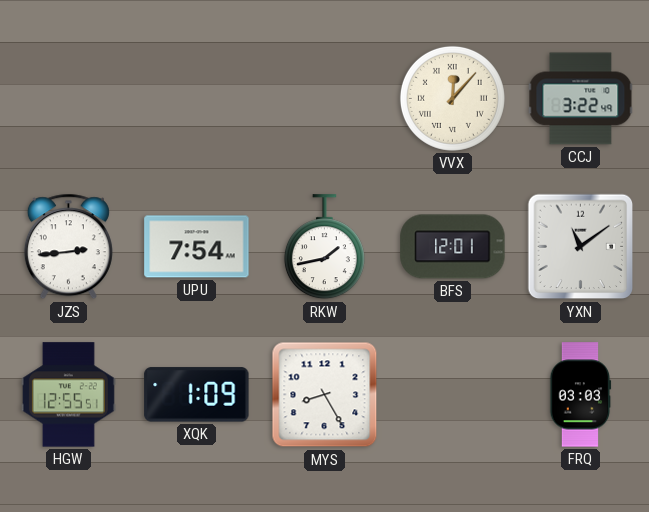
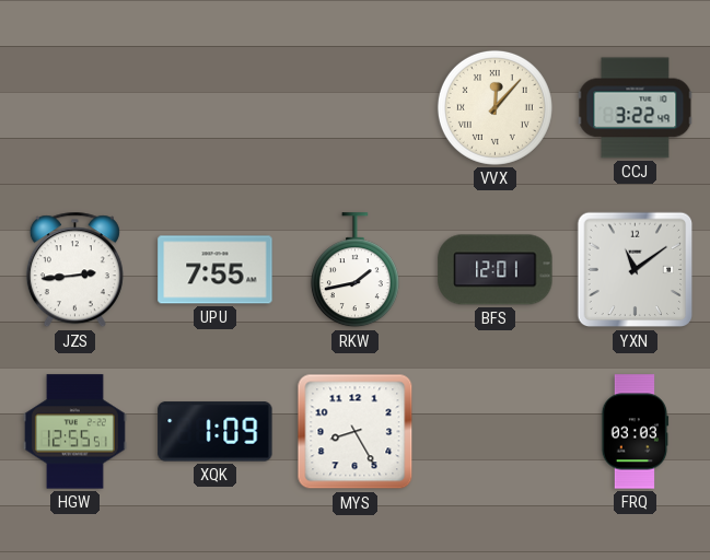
UPU: 7:54 -> 7:55
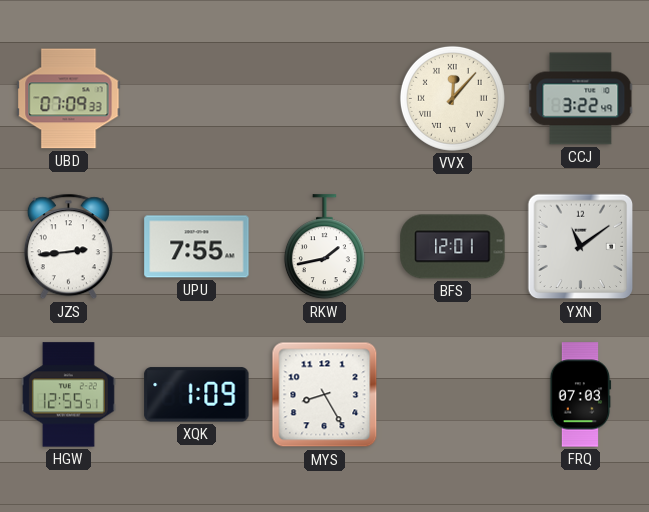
UBD: none -> 07:09
FRQ: 03:03 -> 07:03
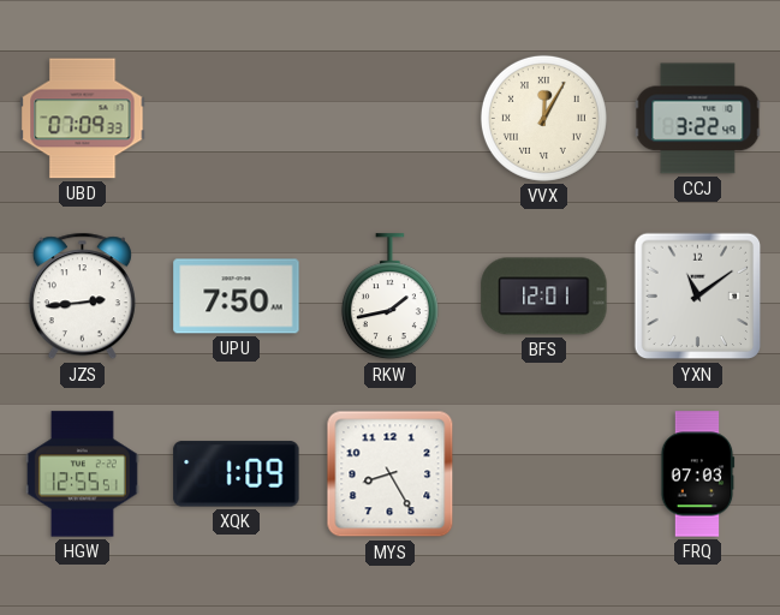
VVX: 12:07 -> 12:05
UPU: 7:55 -> 7:50
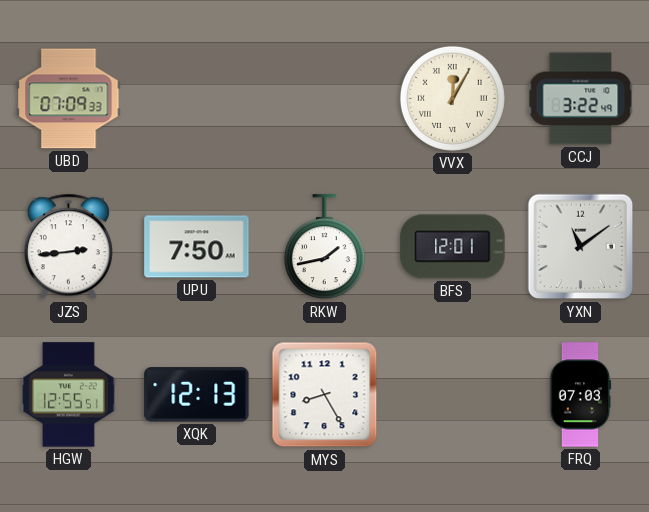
XQK: 1:09 -> 12:13
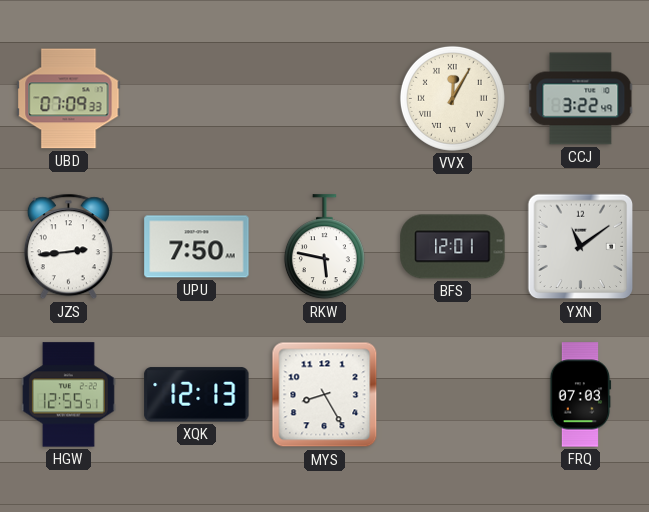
RKW: 1:43 -> 5:47
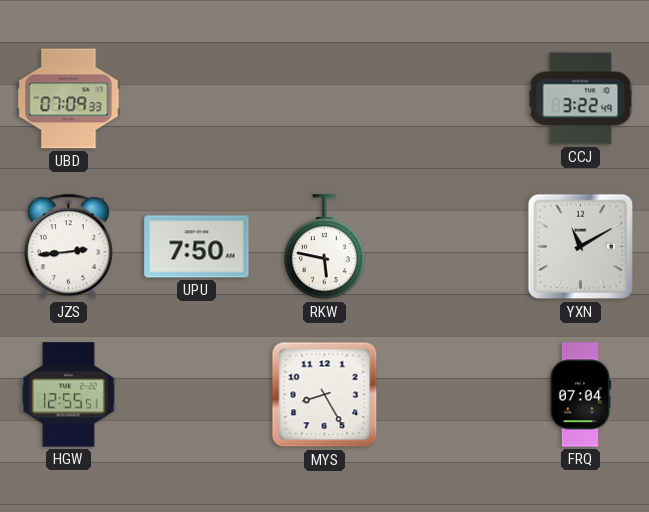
VVX: 12:05 -> none
BFS: 12:01 -> none
YXN: 11:09 -> 11:10
XQK: 12:13 -> none
FRQ: 07:03 -> 07:04
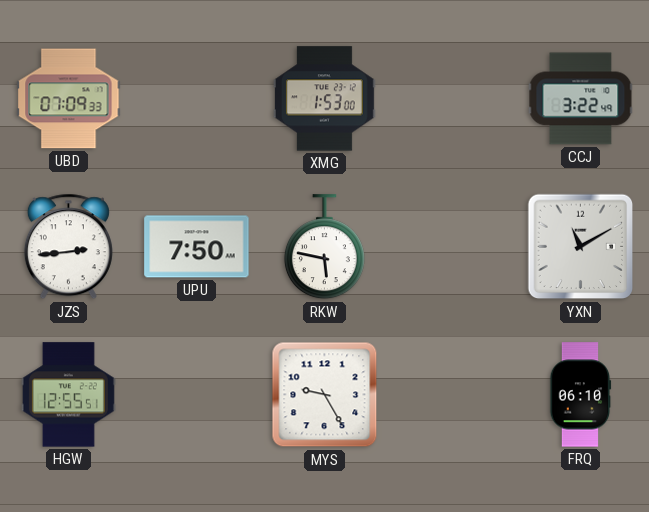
XMG: none -> 1:53
MYS: 8:25 -> 9:25
FRQ: 07:04 -> 06:10
